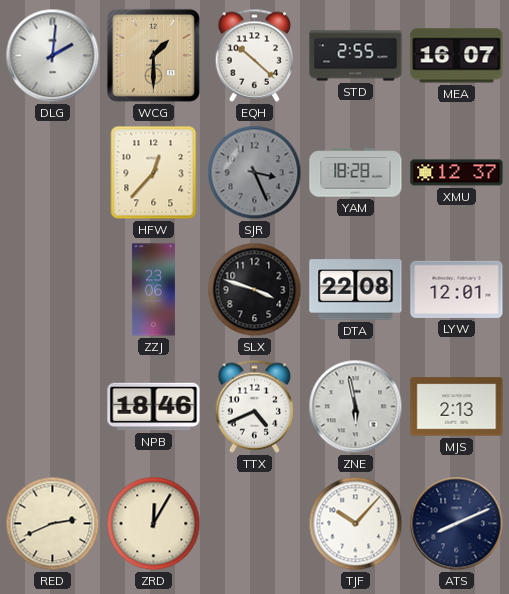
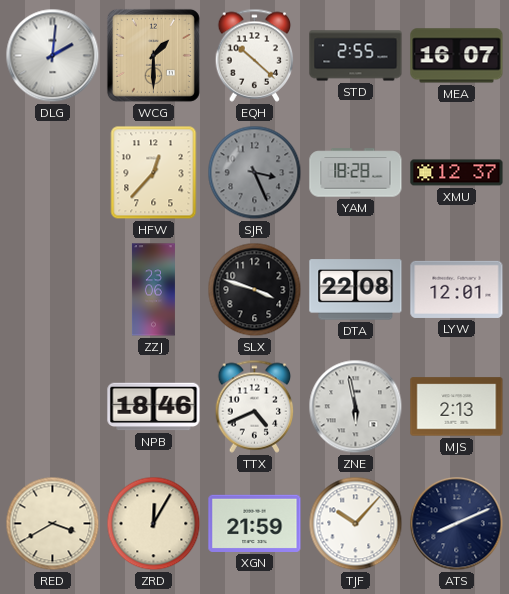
RED: 2:41 -> 3:40
XGN: none -> 21:59
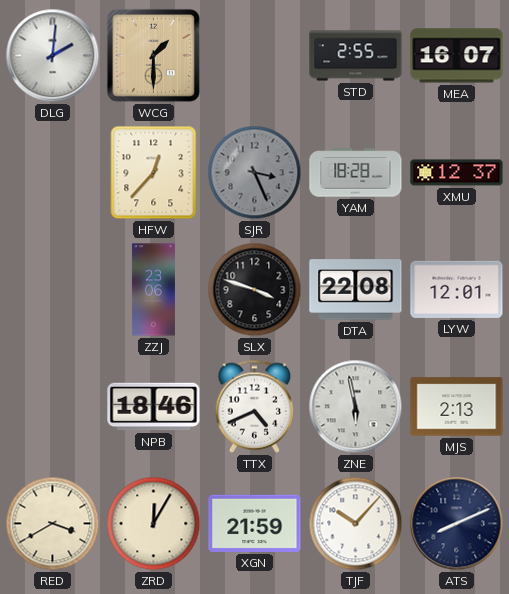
EQH: 10:22 -> none
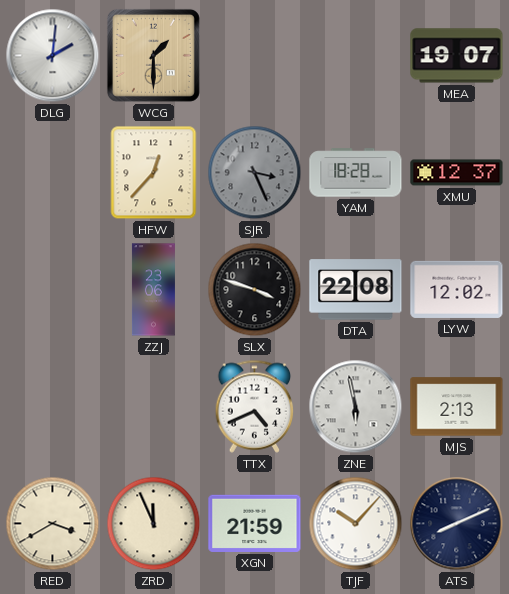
STD: 2:55 -> none
MEA: 16:07 -> 19:07
LYW: 12:01 -> 12:02
NPB: 18:46 -> none
ZRD: 12:05 -> 11:56
